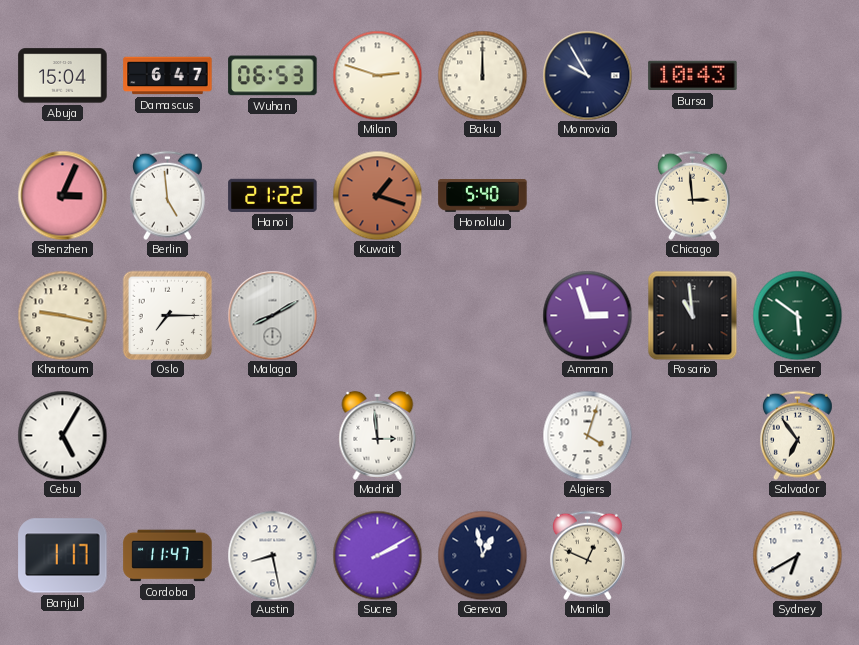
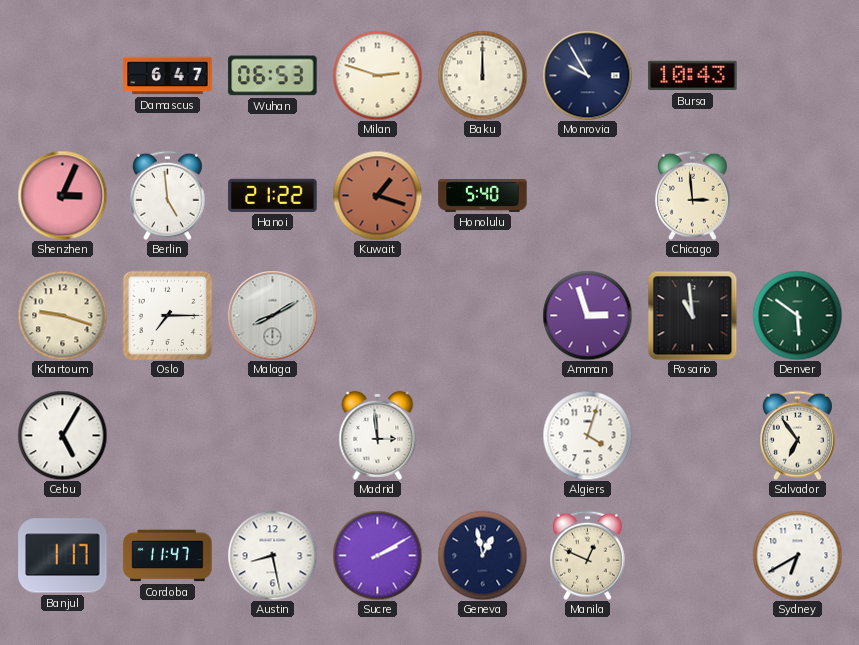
Abuja: 15:04 -> none
Khartoum: 9:17 -> 9:18
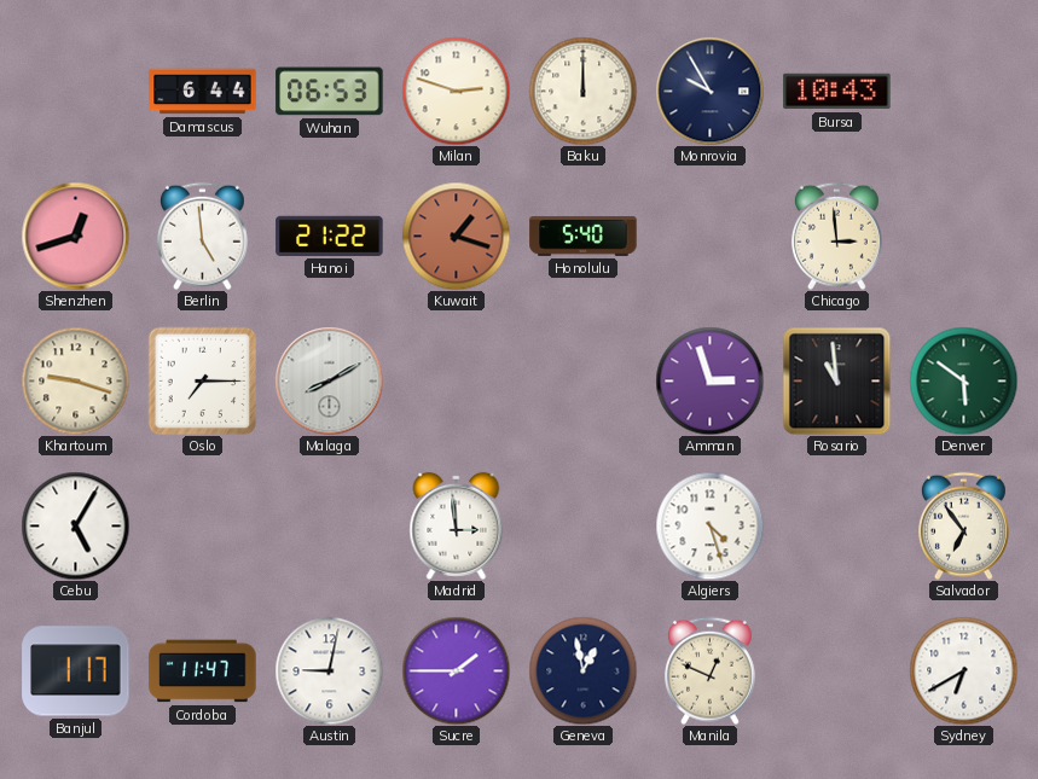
Damascus: 6:47 -> 6:44
Shenzhen: 3:04 -> 12:42
Algiers: 4:03 -> 4:27
Austin: 8:28 -> 9:02
Sucre: 2:10 -> 1:45
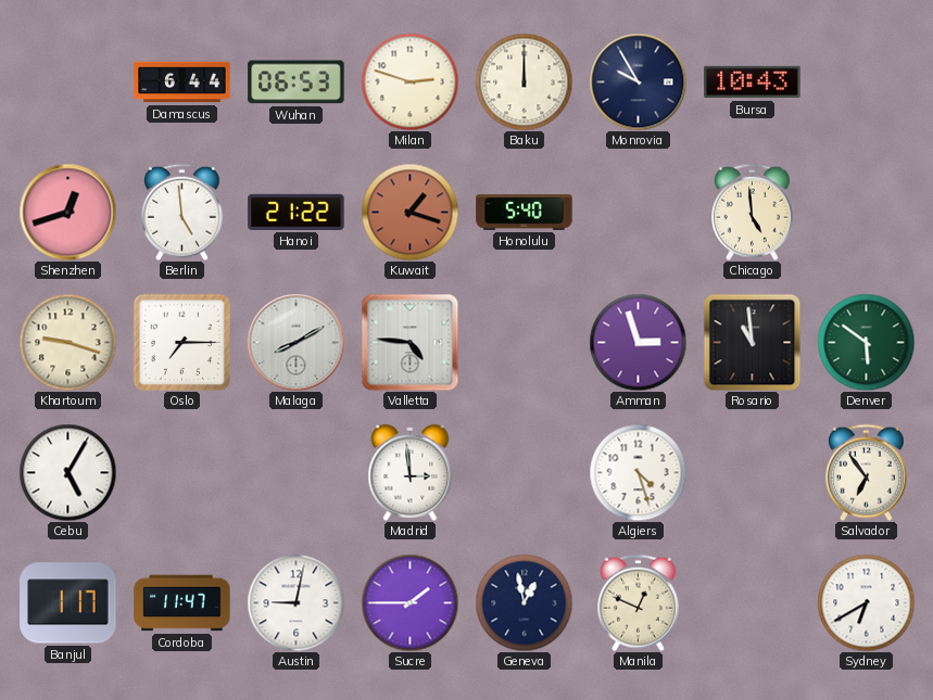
Chicago: 2:59 -> 4:59
Valletta: none -> 4:46
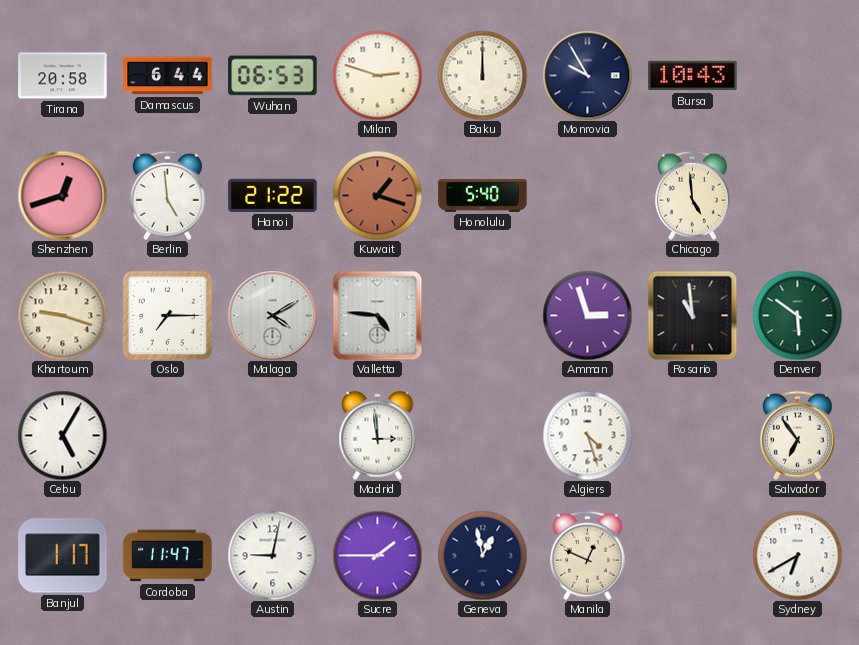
Tirana: none -> 20:58
Malaga: 8:10 -> 4:10
